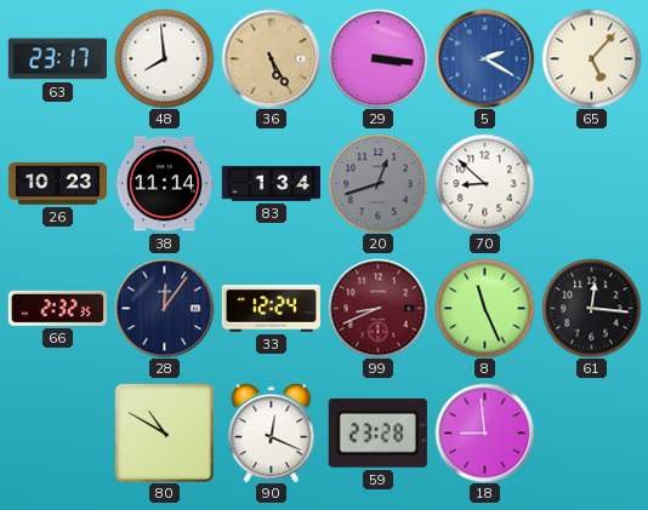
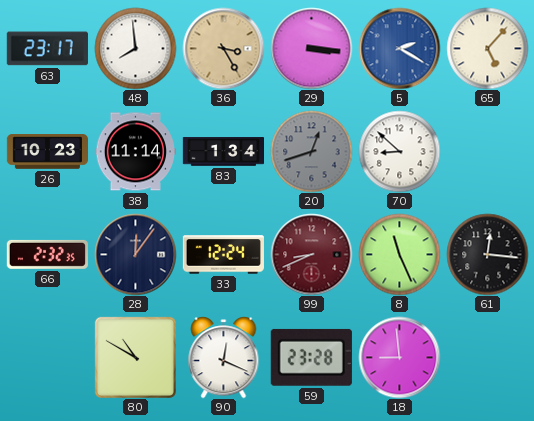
36: 5:25 -> 3:25
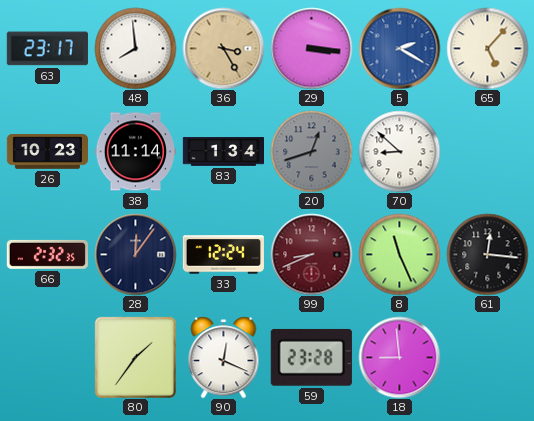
80: 10:50 -> 1:36
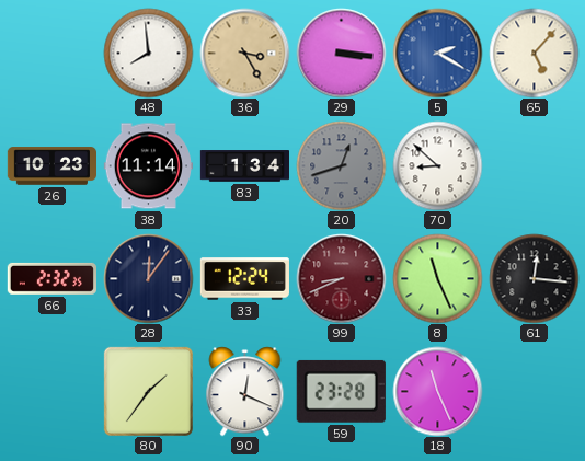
63: 23:17 -> none
18: 8:59 -> 11:26
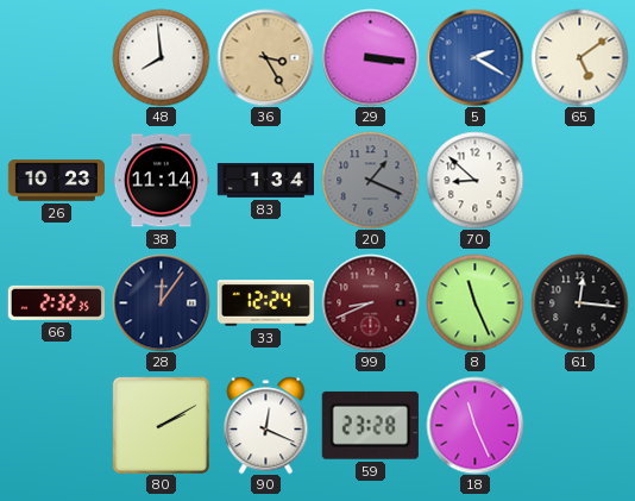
65: 5:07 -> 5:09
20: 12:42 -> 1:19
80: 1:36 -> 2:10
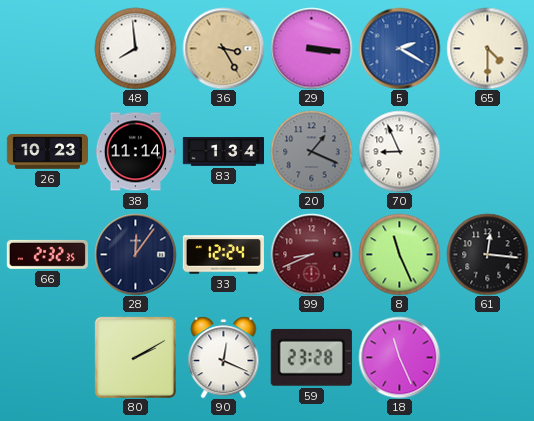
65: 5:09 -> 4:30
70: 8:52 -> 8:56
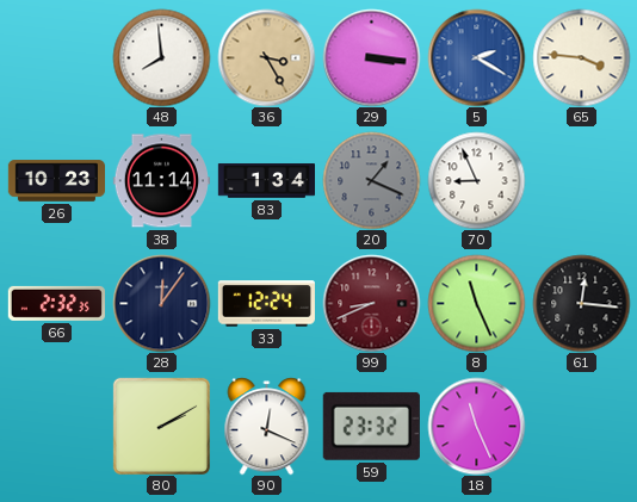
65: 4:30 -> 3:46
59: 23:28 -> 23:32
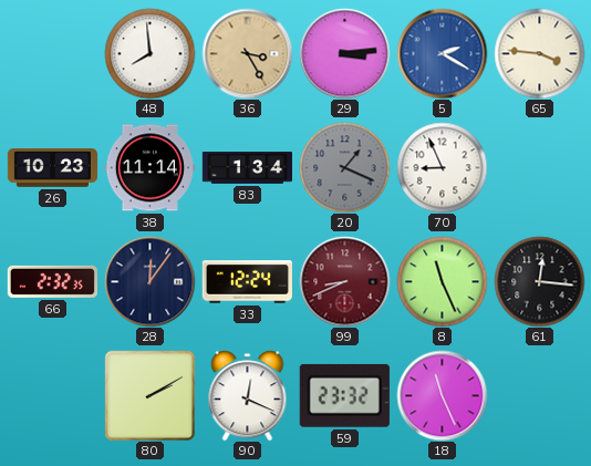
29: 3:16 -> 3:14
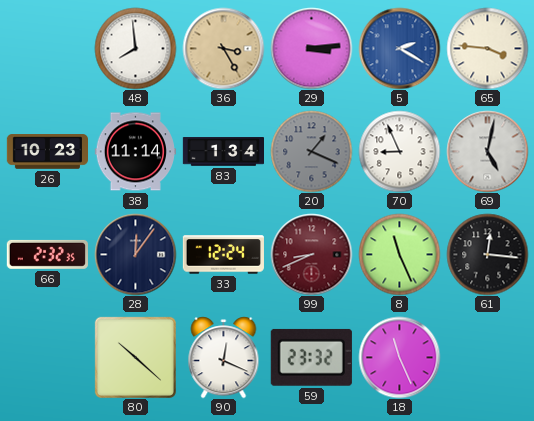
69: none -> 5:02
80: 2:10 -> 10:22
